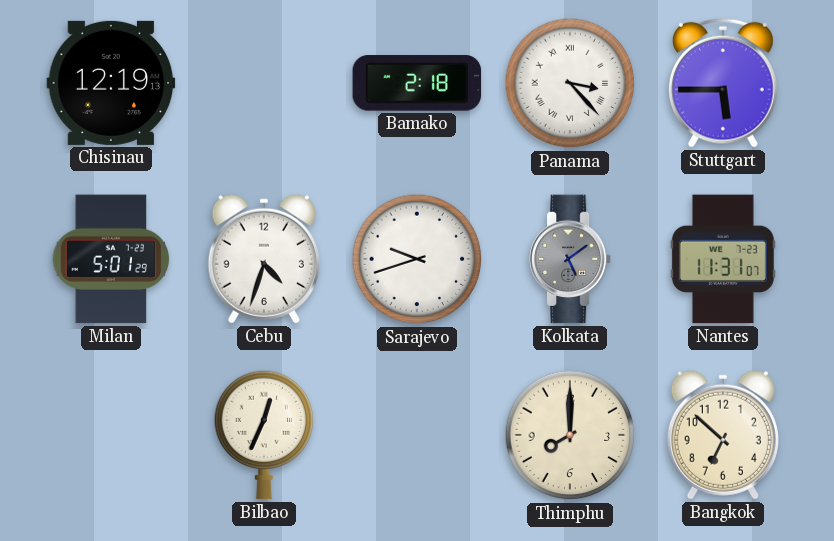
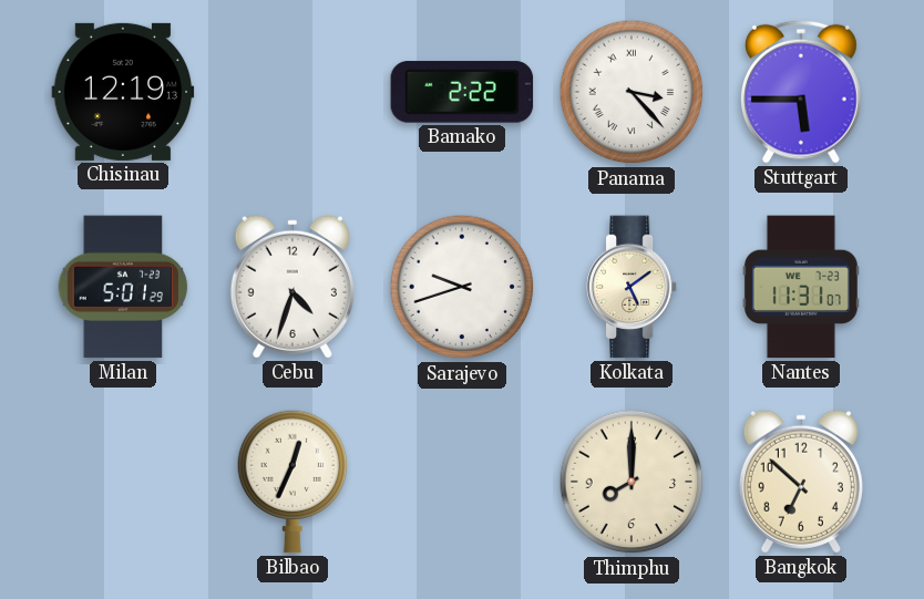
Bamako: 2:18 -> 2:22
Kolkata dial: grey -> cream
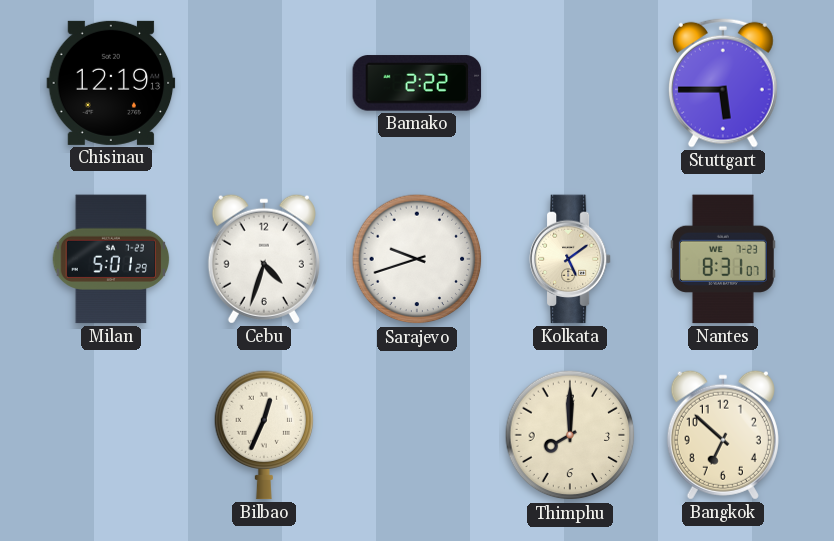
Panama: 3:23 -> none
Nantes: 11:31 -> 8:31
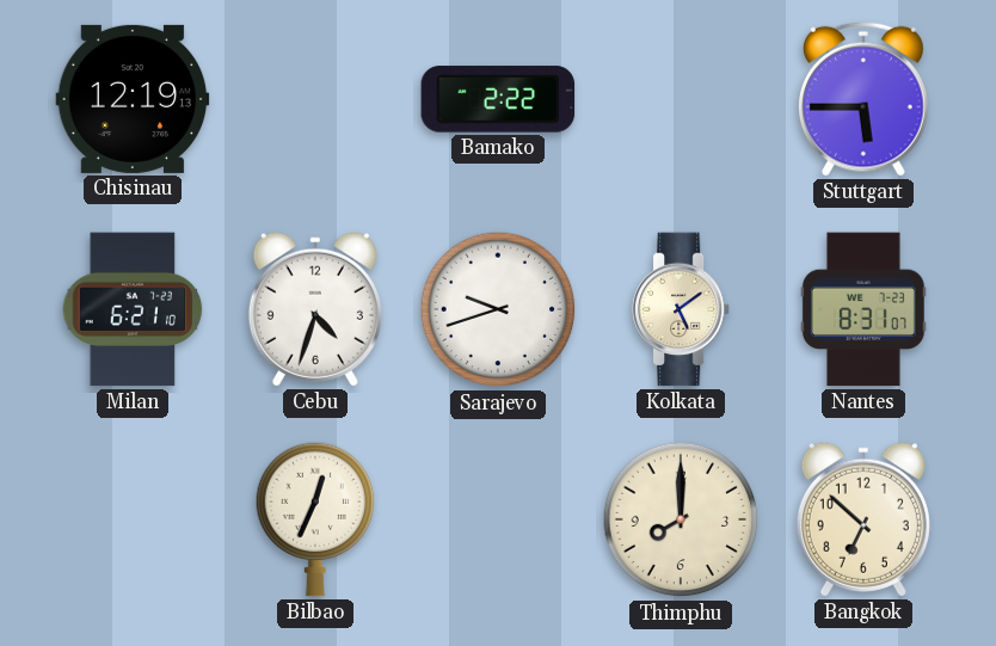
Milan: 5:01 -> 6:21
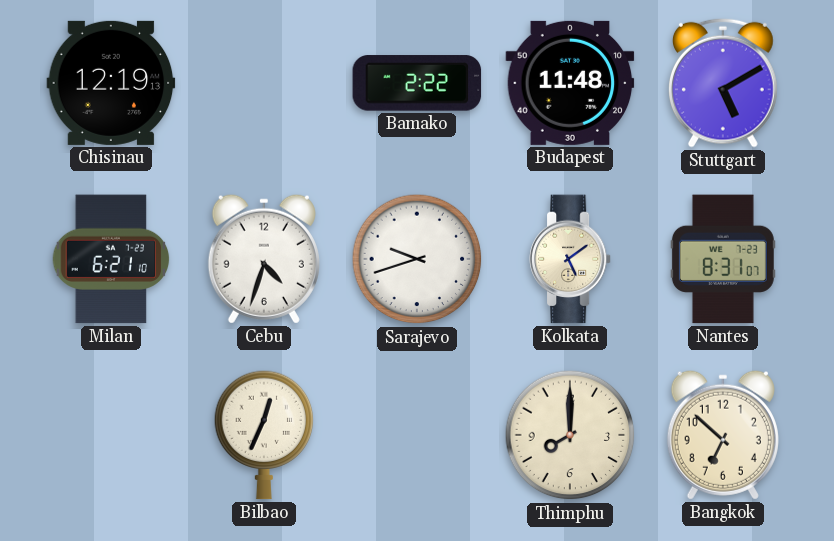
Budapest: none -> 11:48
Stuttgart: 5:45 -> 5:10
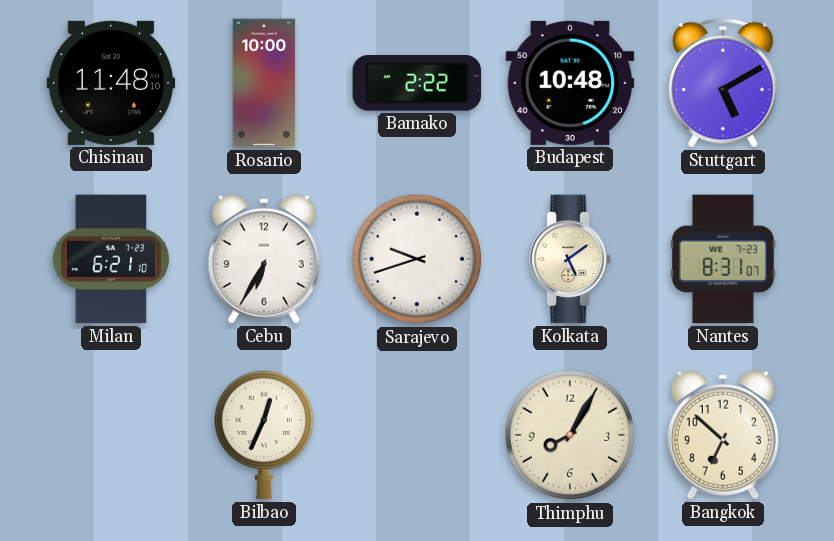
Chisinau: 12:19 -> 11:48
Rosario: none -> 10:00
Budapest: 11:48 -> 10:48
Cebu: 4:33 -> 6:35
Thimphu: 8:00 -> 8:05
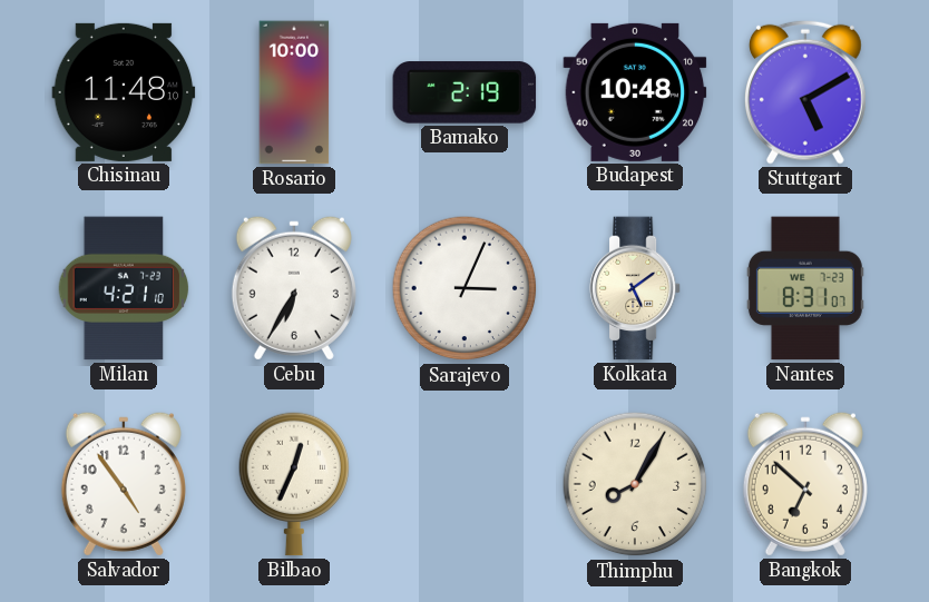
Bamako: 2:22 -> 2:19
Milan: 6:21 -> 4:21
Sarajevo: 9:42 -> 3:04
Salvador: none -> 4:54
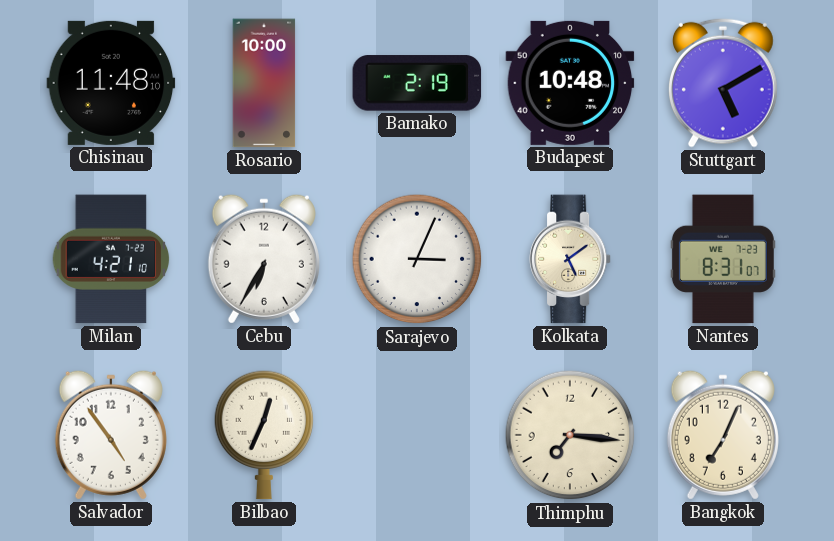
Thimphu: 8:05 -> 7:16
Bangkok: 6:52 -> 7:04
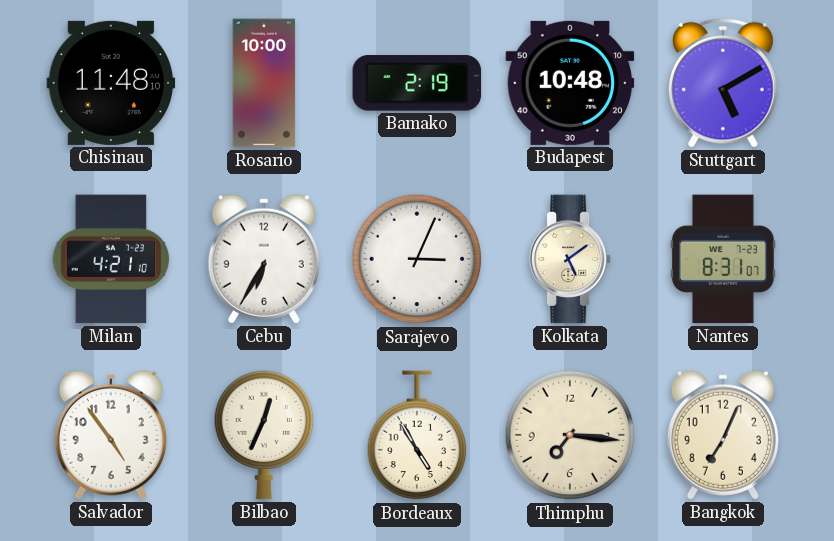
Bordeaux: none -> 4:55
